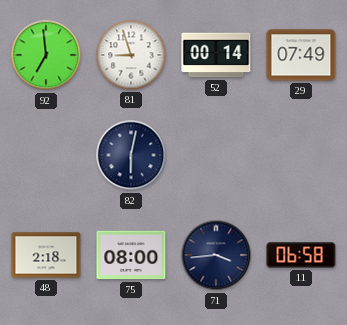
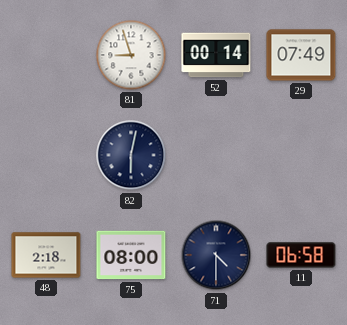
92: 6:59 -> none
71: 3:44 -> 4:30
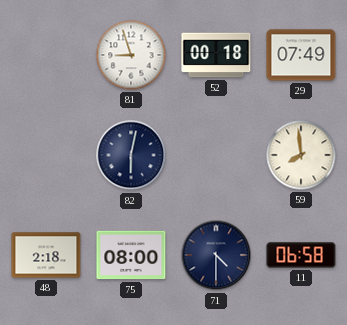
52: 00:14 -> 00:18
59: none -> 7:59
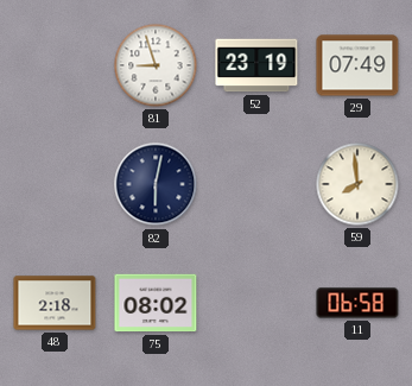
52: 00:18 -> 23:19
75: 08:00 -> 08:02
71: 4:30 -> none
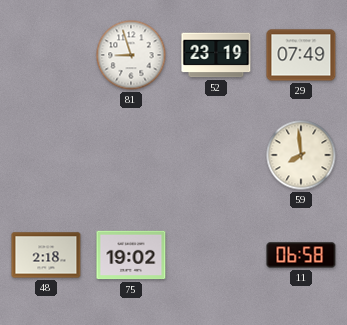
82: 6:02 -> none
75: 08:02 -> 19:02
